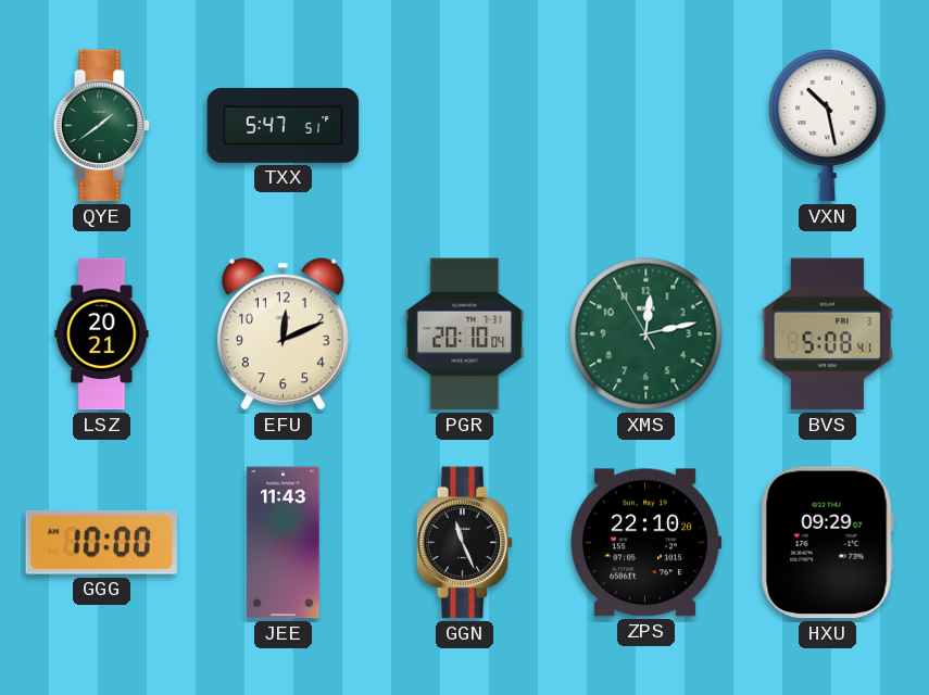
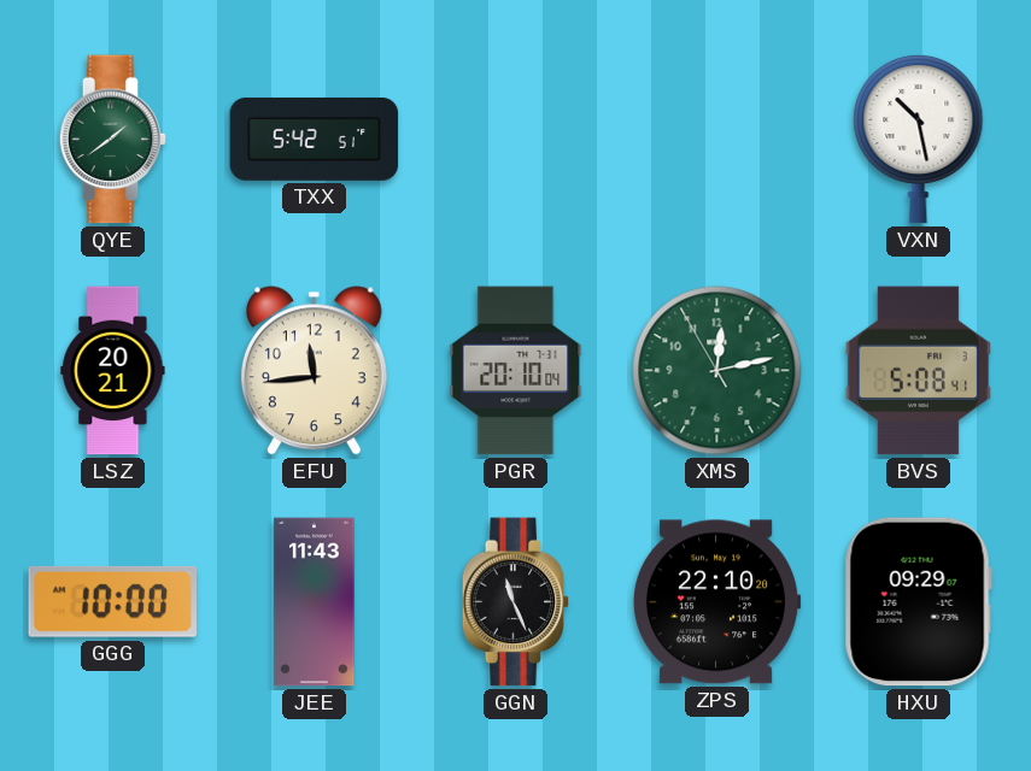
TXX: 5:47 -> 5:42
EFU: 12:11 -> 11:44
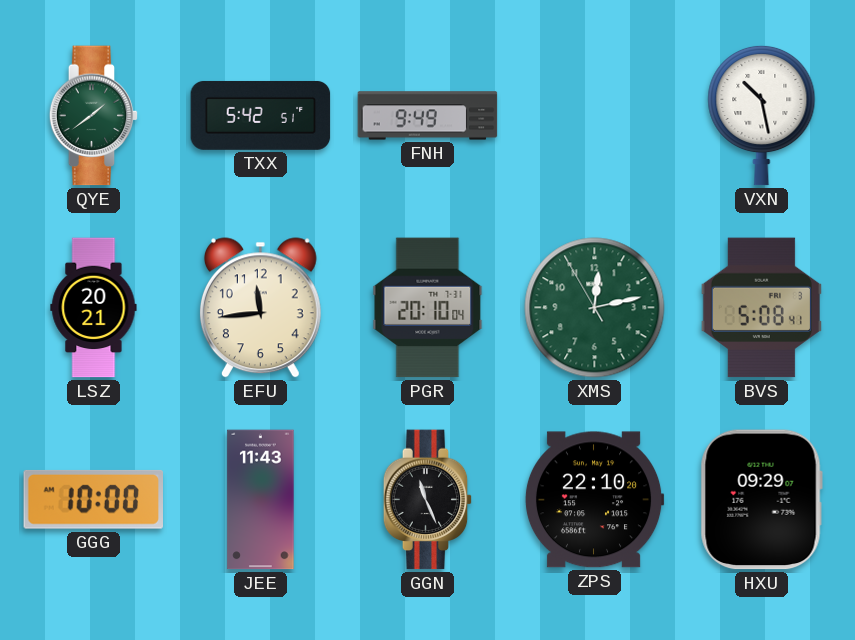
FNH: none -> 9:49
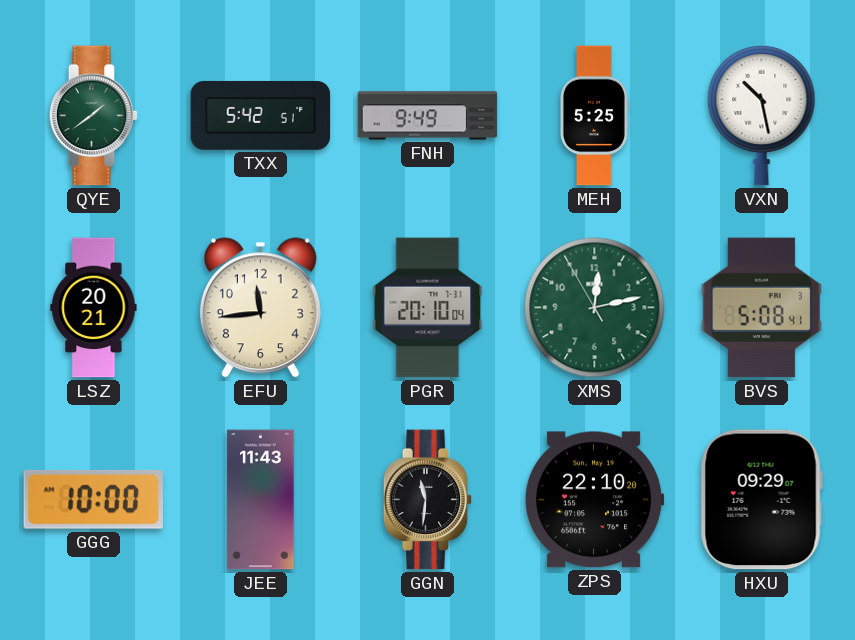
MEH: none -> 5:25
GGN: 11:26 -> 11:31
